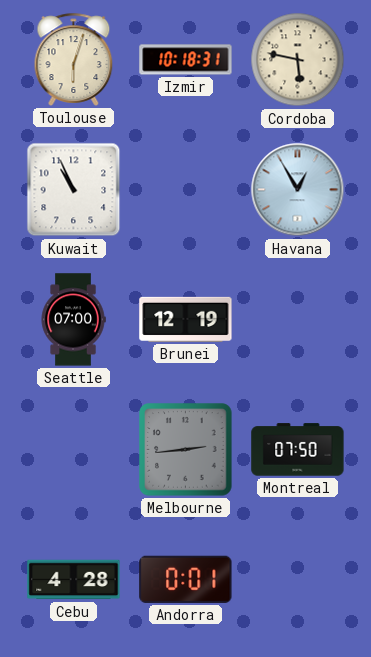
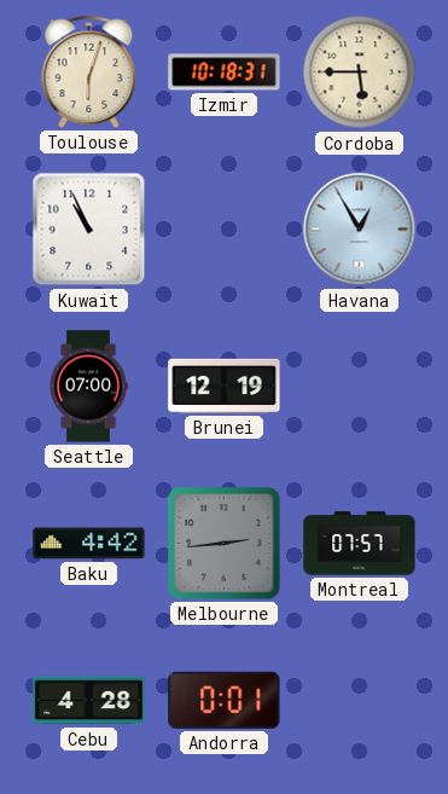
Cordoba: 5:47 -> 5:45
Baku: none -> 4:42
Montreal: 07:50 -> 07:57
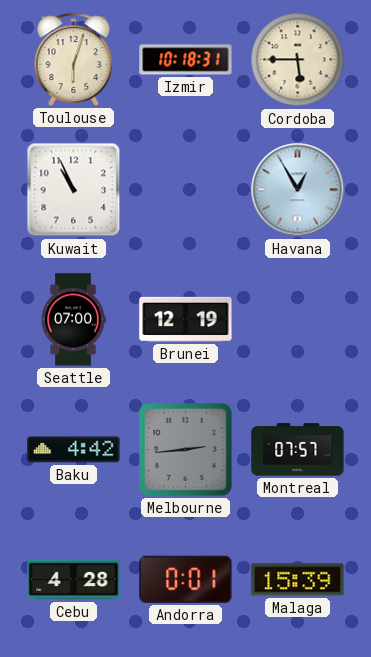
Malaga: none -> 15:39
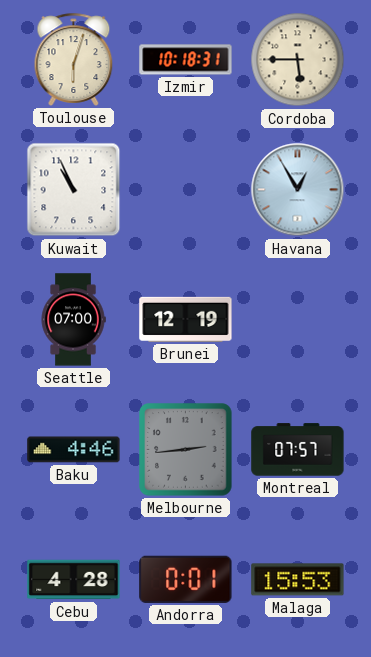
Baku: 4:42 -> 4:46
Malaga: 15:39 -> 15:53
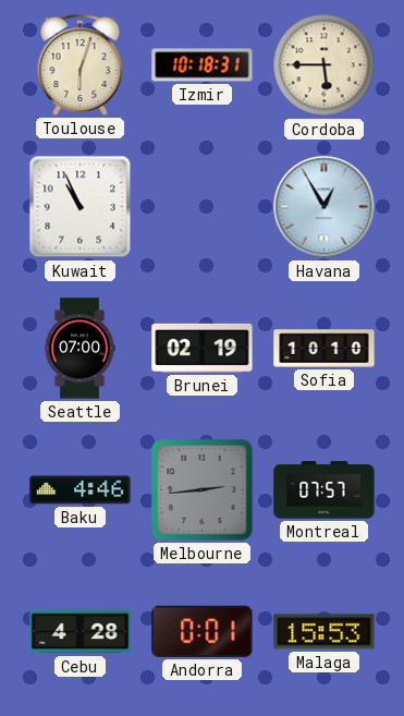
Brunei: 12:19 -> 02:19
Sofia: none -> 10:10
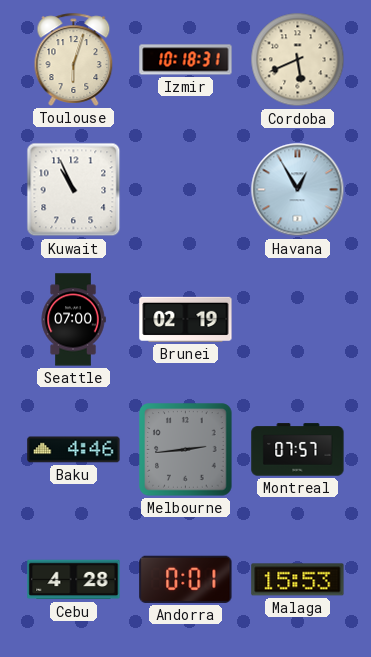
Cordoba: 5:45 -> 5:41
Sofia: 10:10 -> none
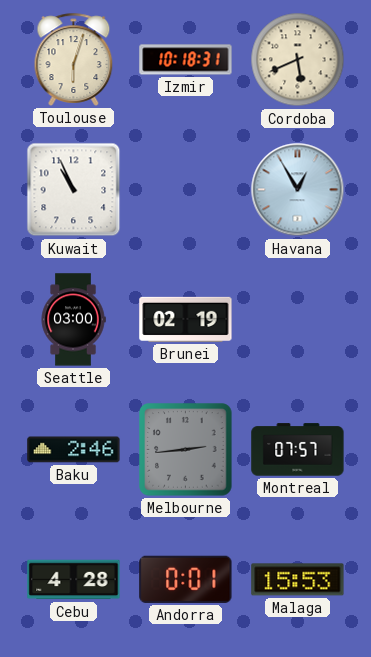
Seattle: 07:00 -> 03:00
Baku: 4:46 -> 2:46
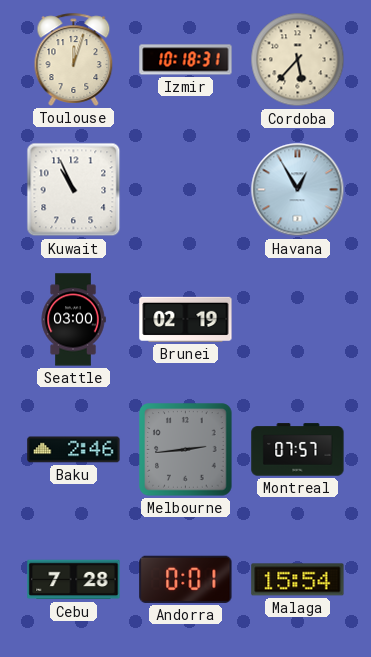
Toulouse: 6:03 -> 12:03
Cordoba: 5:41 -> 5:37
Cebu: 4:28 -> 7:28
Malaga: 15:53 -> 15:54
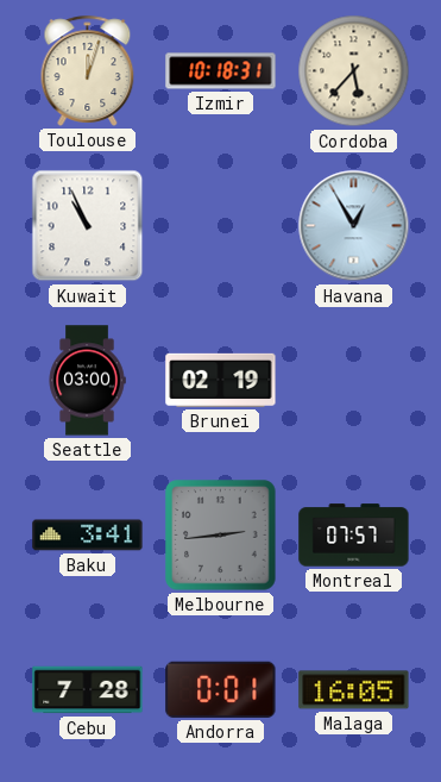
Baku: 2:46 -> 3:41
Malaga: 15:54 -> 16:05
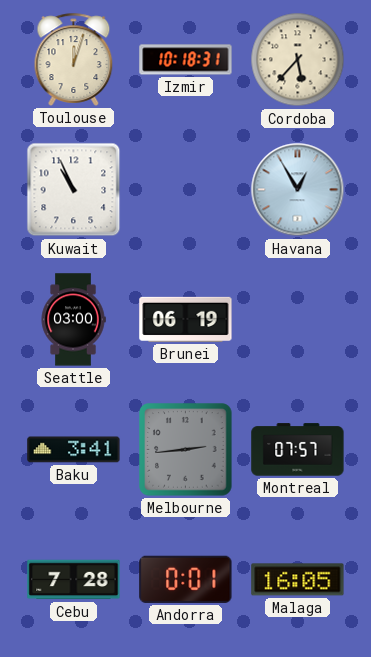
Brunei: 02:19 -> 06:19
